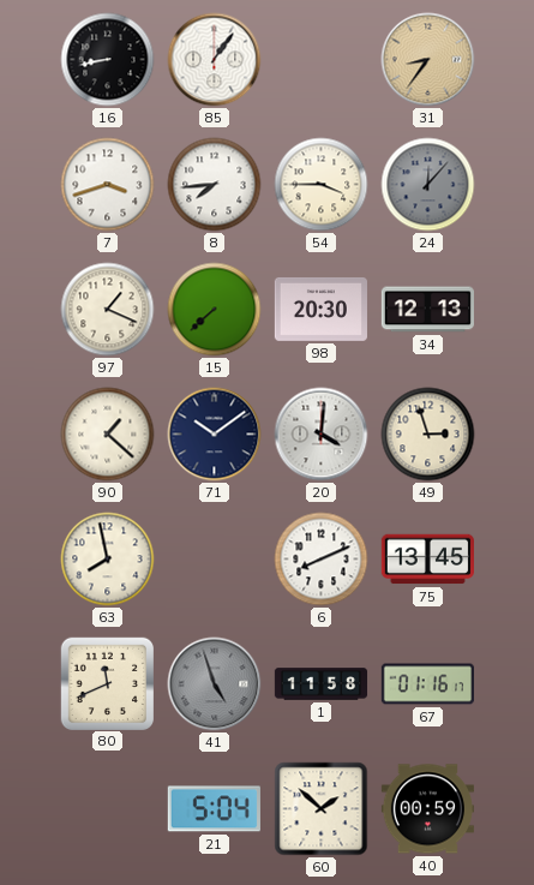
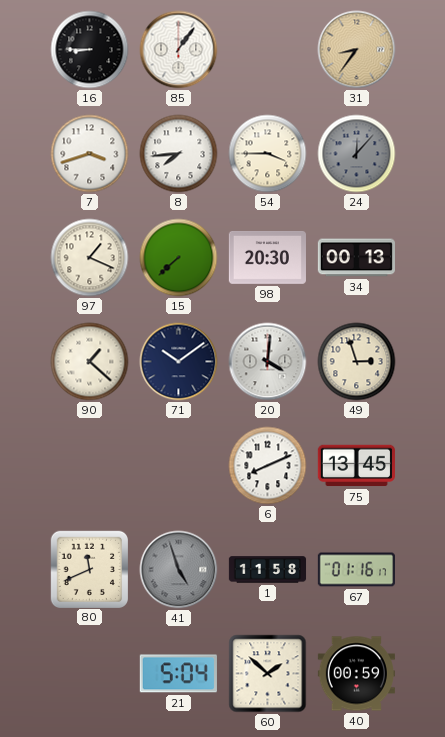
16: 8:43 -> 8:45
34: 12:13 -> 00:13
63: 7:58 -> none
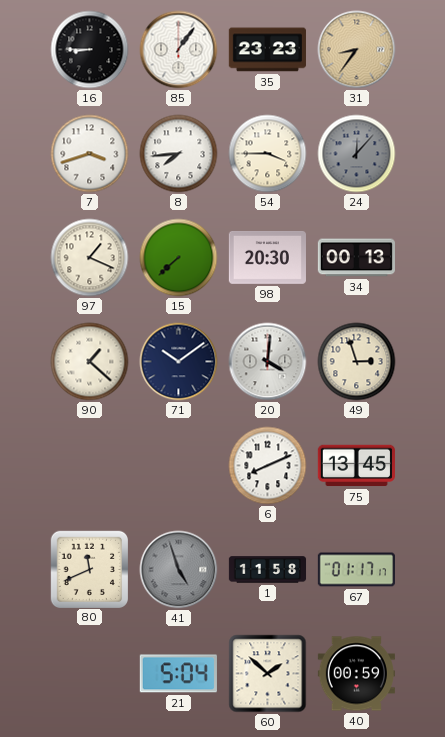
35: none -> 23:23
67: 01:16 -> 01:17
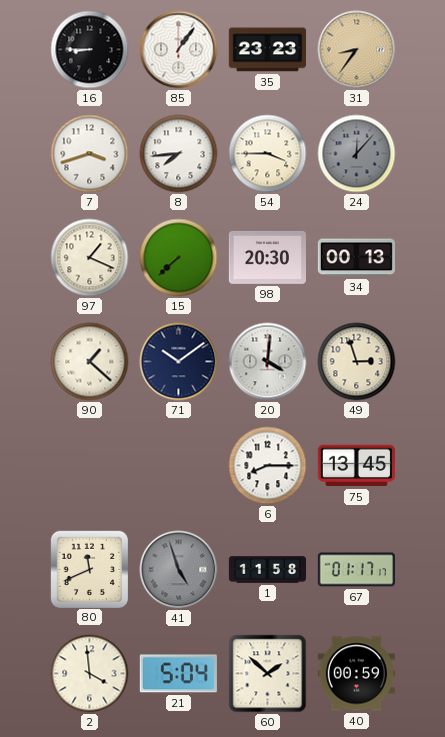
6: 8:11 -> 8:15
2: none -> 3:59
